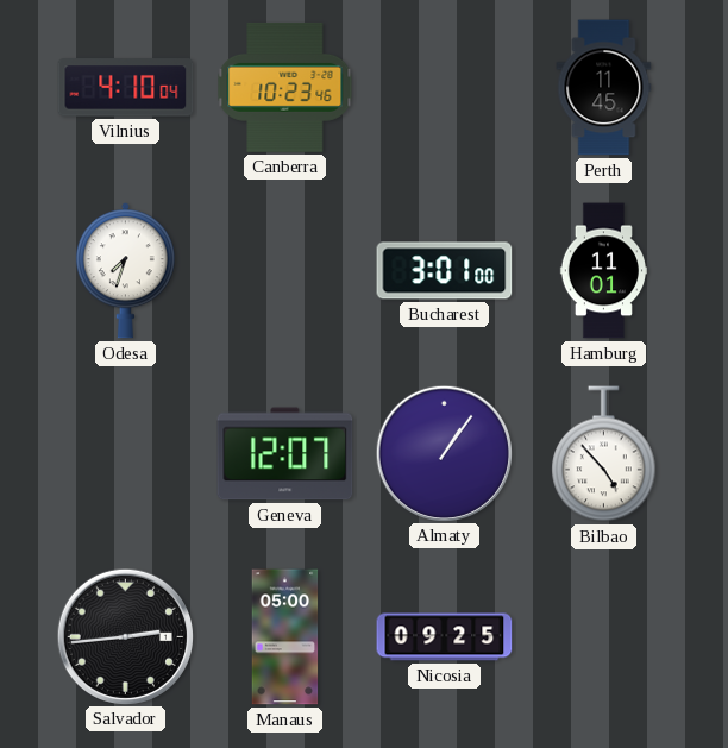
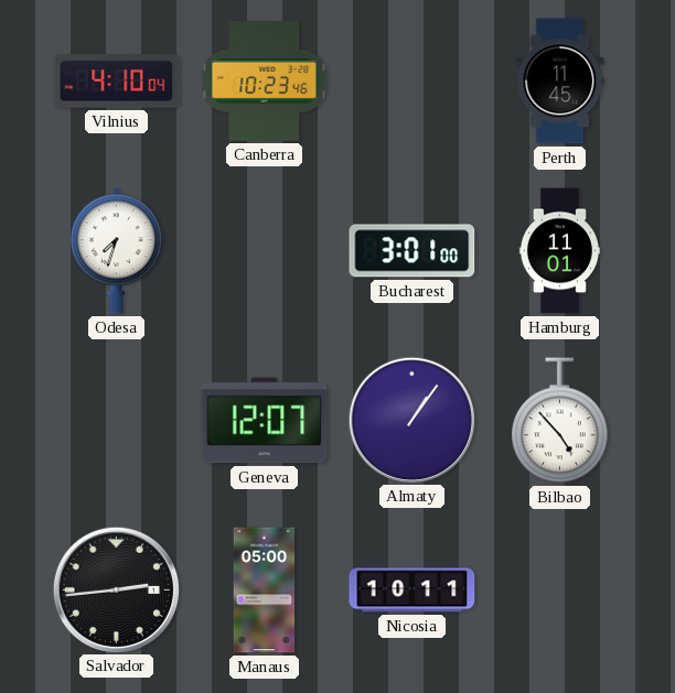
Nicosia: 09:25 -> 10:11
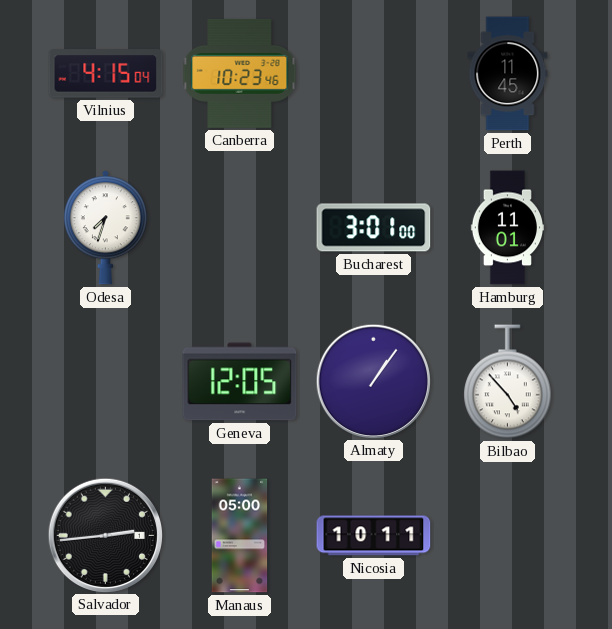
Vilnius: 4:10 -> 4:15
Geneva: 12:07 -> 12:05
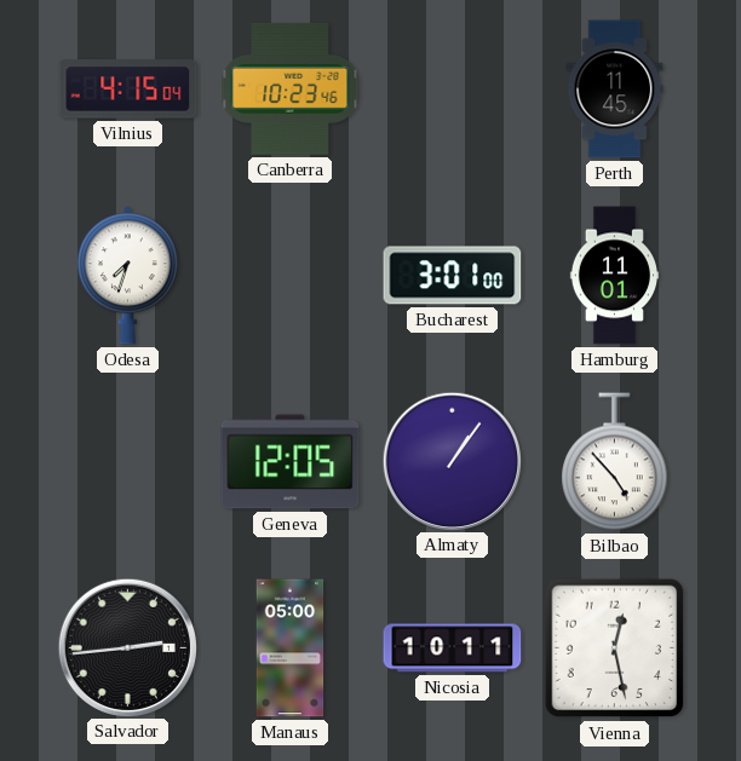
Vienna: none -> 12:28
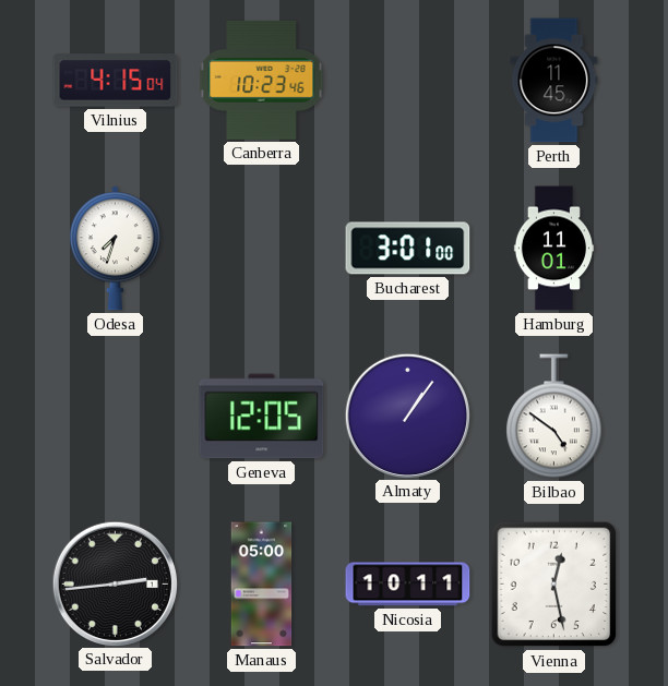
Bilbao: 4:53 -> 4:51
